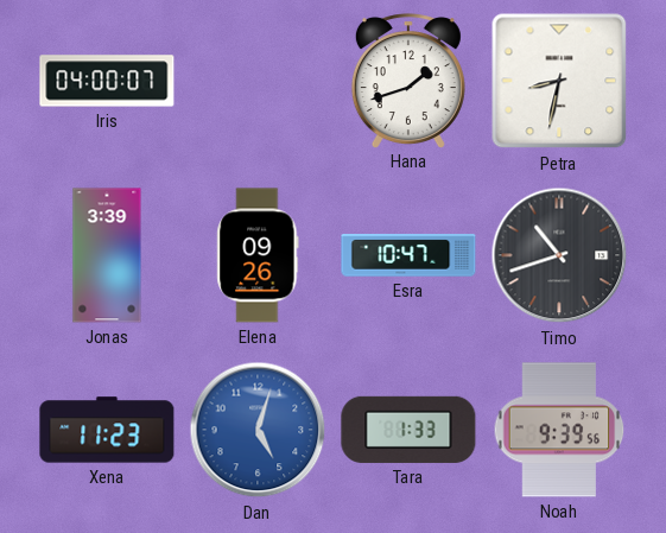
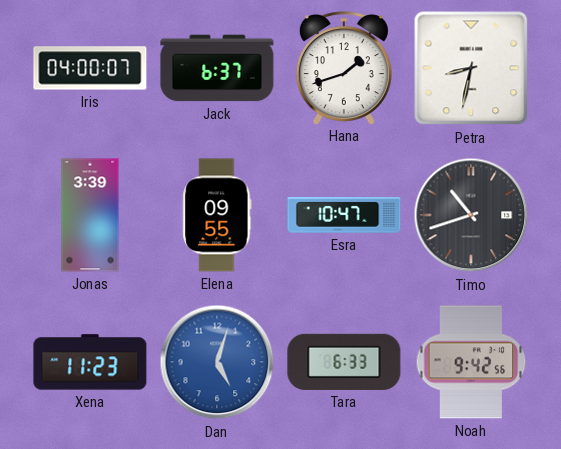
Jack: none -> 6:37
Elena: 09:26 -> 09:55
Tara: 1:33 -> 6:33
Noah: 9:39 -> 9:42
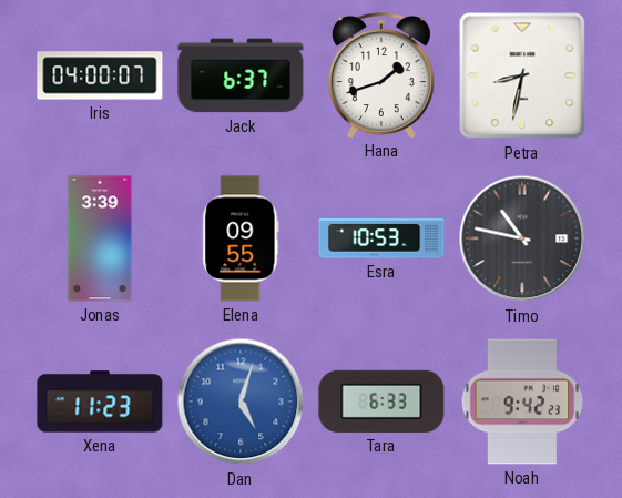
Esra: 10:47 -> 10:53
Timo: 10:42 -> 10:47
Noah: 9:42:56 -> 9:42:23
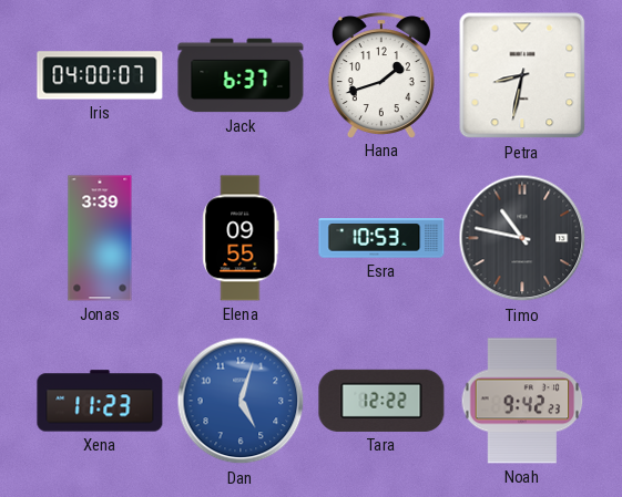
Tara: 6:33 -> 12:22
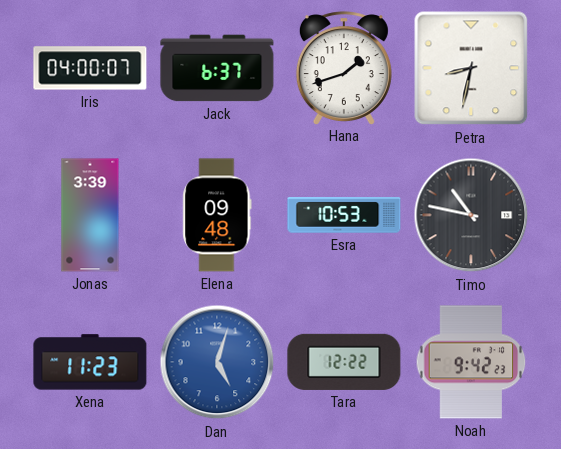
Elena: 09:55 -> 09:48
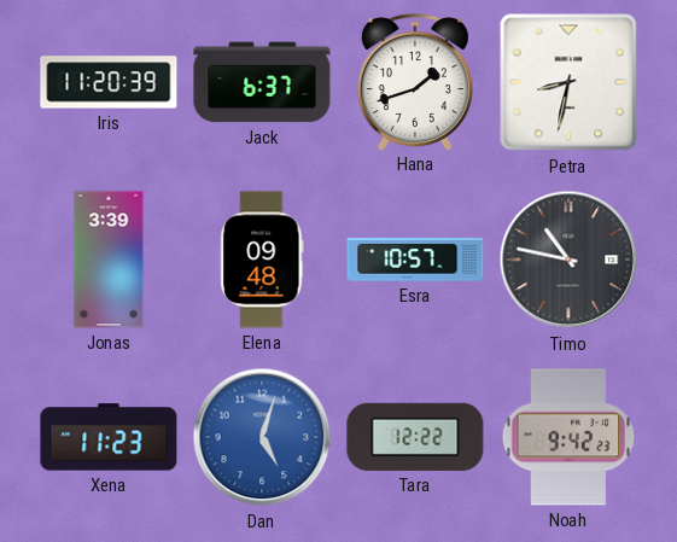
Iris: 04:00 -> 11:20
Esra: 10:53 -> 10:57
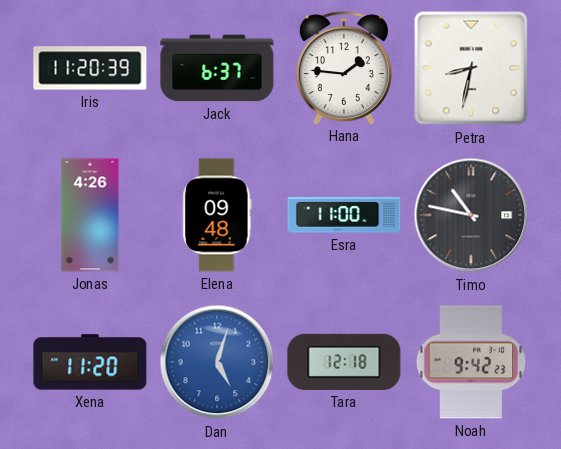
Hana: 1:42 -> 1:46
Jonas: 3:39 -> 4:26
Esra: 10:57 -> 11:00
Xena: 11:23 -> 11:20
Tara: 12:22 -> 12:18
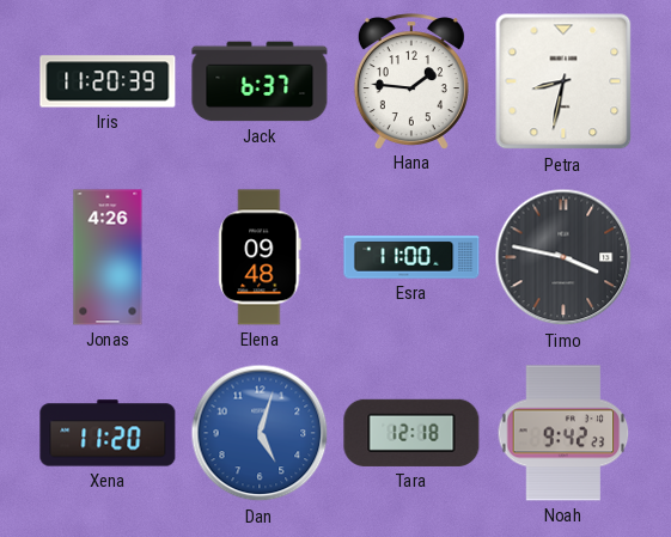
Timo: 10:47 -> 3:47
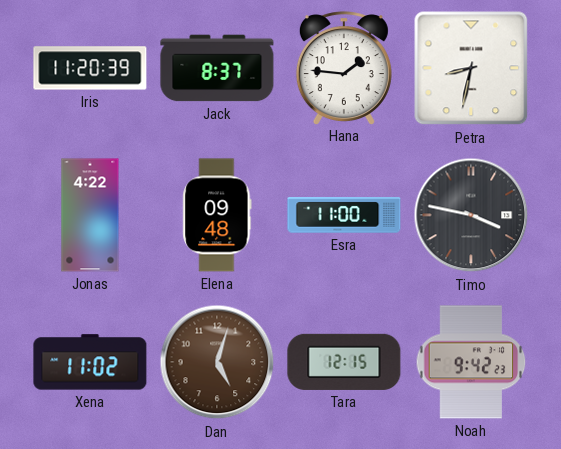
Jack: 6:37 -> 8:37
Jonas: 4:26 -> 4:22
Xena: 11:20 -> 11:02
Dan dial: blue -> brown
Tara: 12:18 -> 12:15
